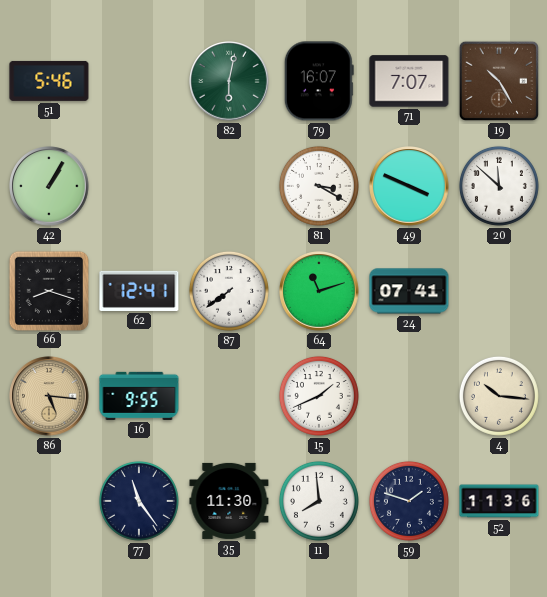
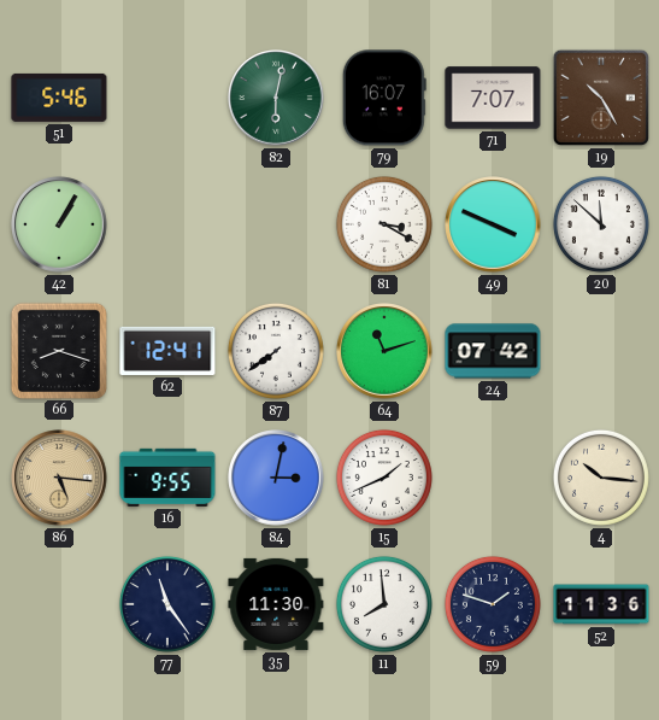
24: 07:41 -> 07:42
84: none -> 3:02
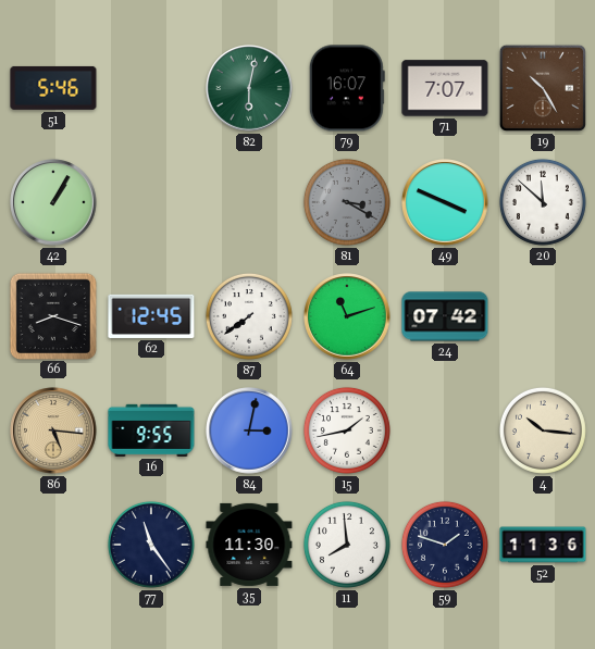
81 dial: white -> grey
62: 12:41 -> 12:45
15: 1:41 -> 1:43
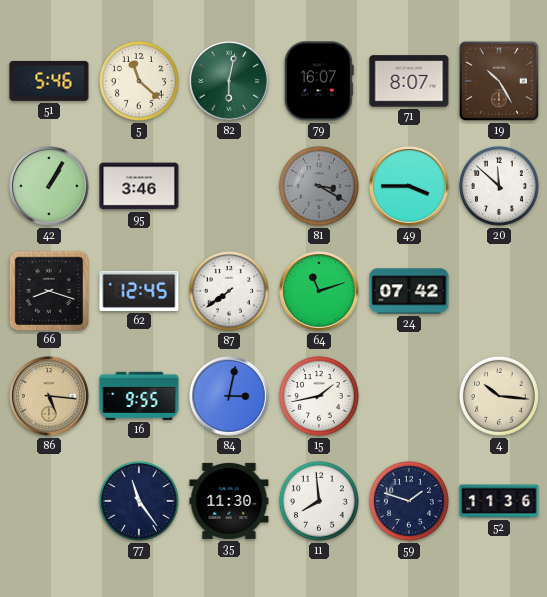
5: none -> 11:22
71: 7:07 -> 8:07
95: none -> 3:46
49: 3:49 -> 3:45
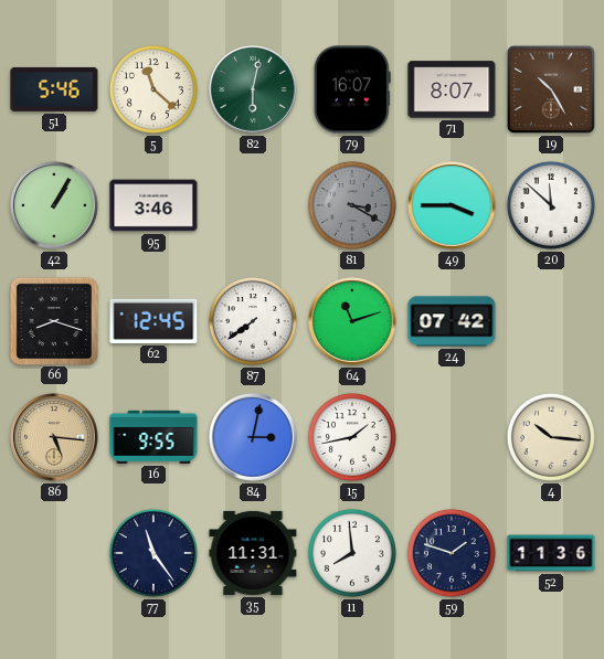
35: 11:30 -> 11:31
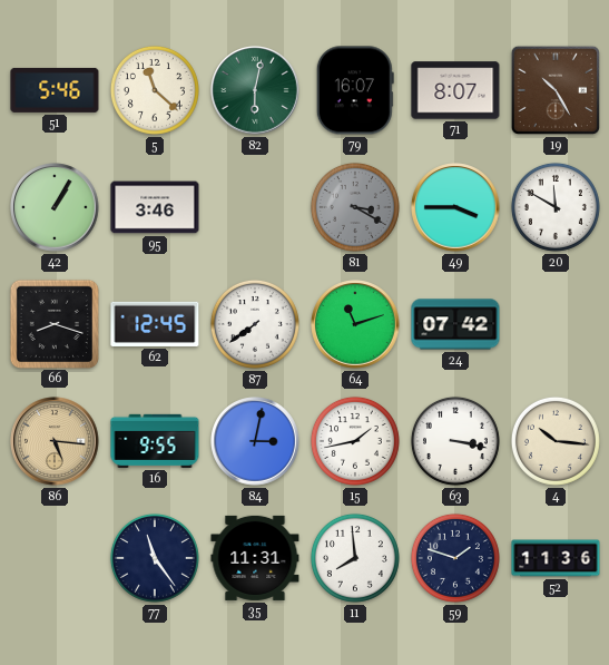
20: 11:52 -> 11:50
63: none -> 3:17
